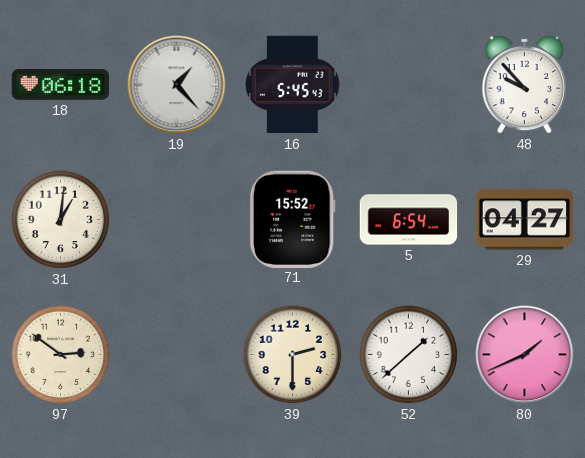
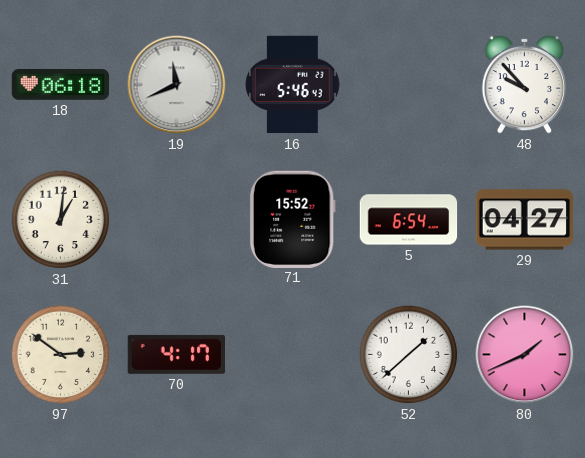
19: 1:23 -> 11:41
16: 5:45 -> 5:46
70: none -> 4:17
39: 2:30 -> none
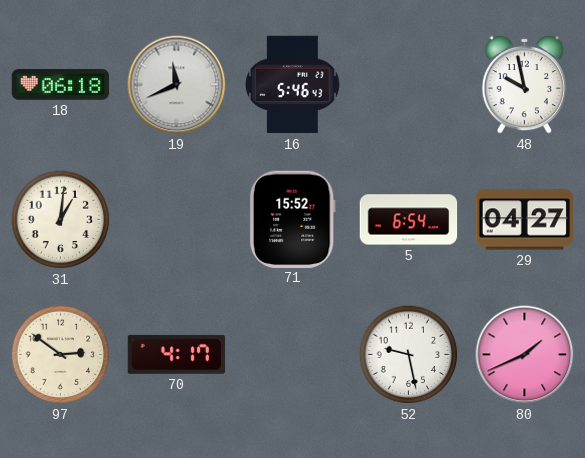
48: 9:53 -> 9:58
52: 1:38 -> 9:28
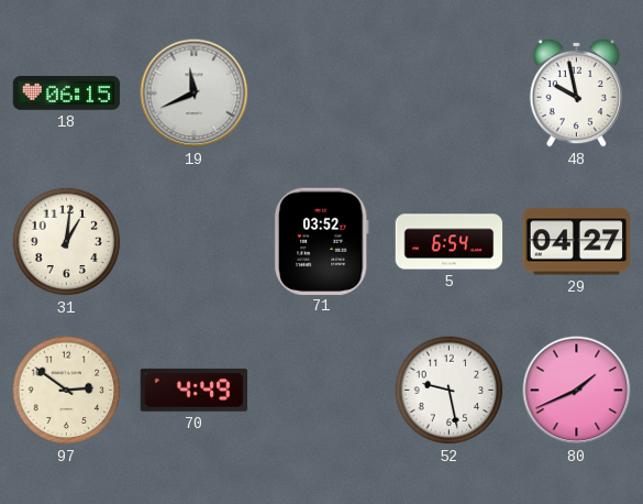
18: 06:18 -> 06:15
16: 5:46 -> none
71: 15:52 -> 03:52
70: 4:17 -> 4:49
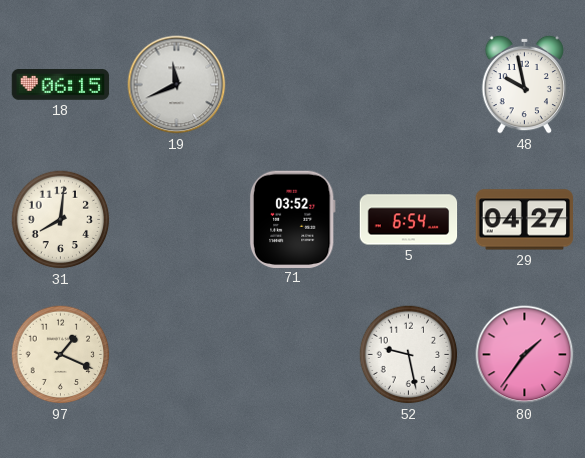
31: 1:01 -> 8:01
97: 2:51 -> 1:19
70: 4:49 -> none
80: 1:41 -> 1:36
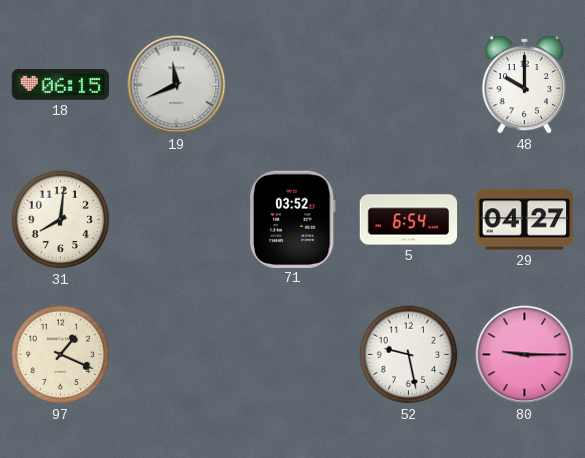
48: 9:58 -> 10:00
80: 1:36 -> 9:15
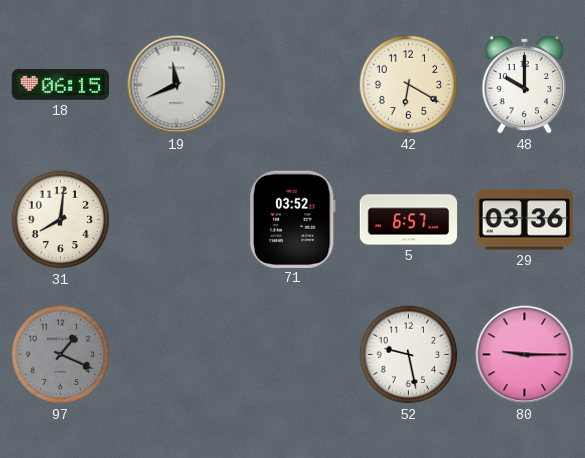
42: none -> 6:20
5: 6:54 -> 6:57
29: 04:27 -> 03:36
97 dial: cream -> grey
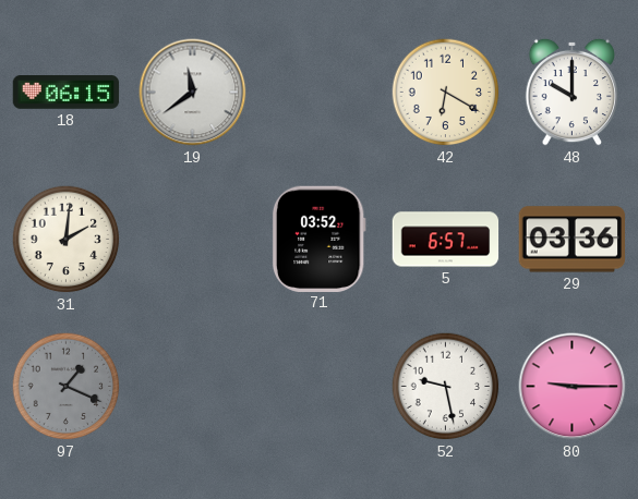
19: 11:41 -> 11:39
31: 8:01 -> 2:01
